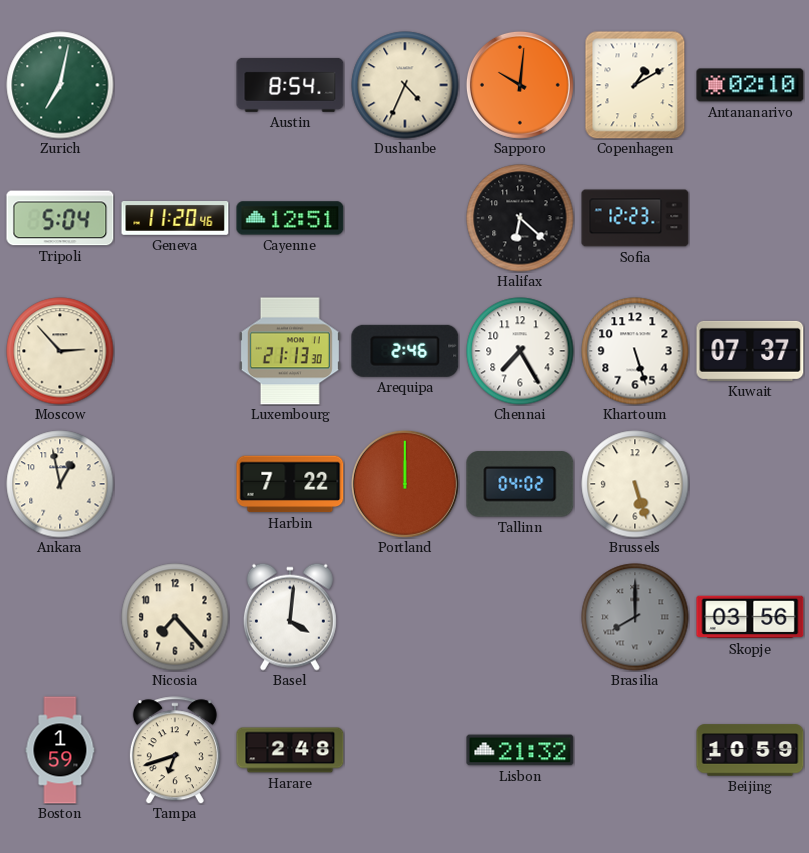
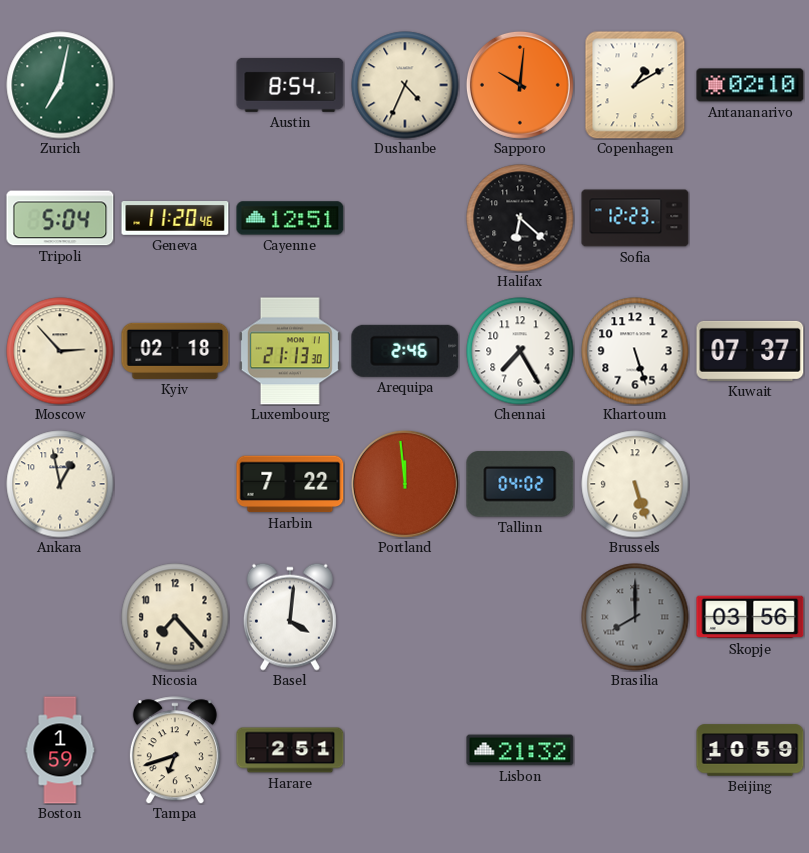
Kyiv: none -> 02:18
Portland: 12:00 -> 11:59
Harare: 2:48 -> 2:51
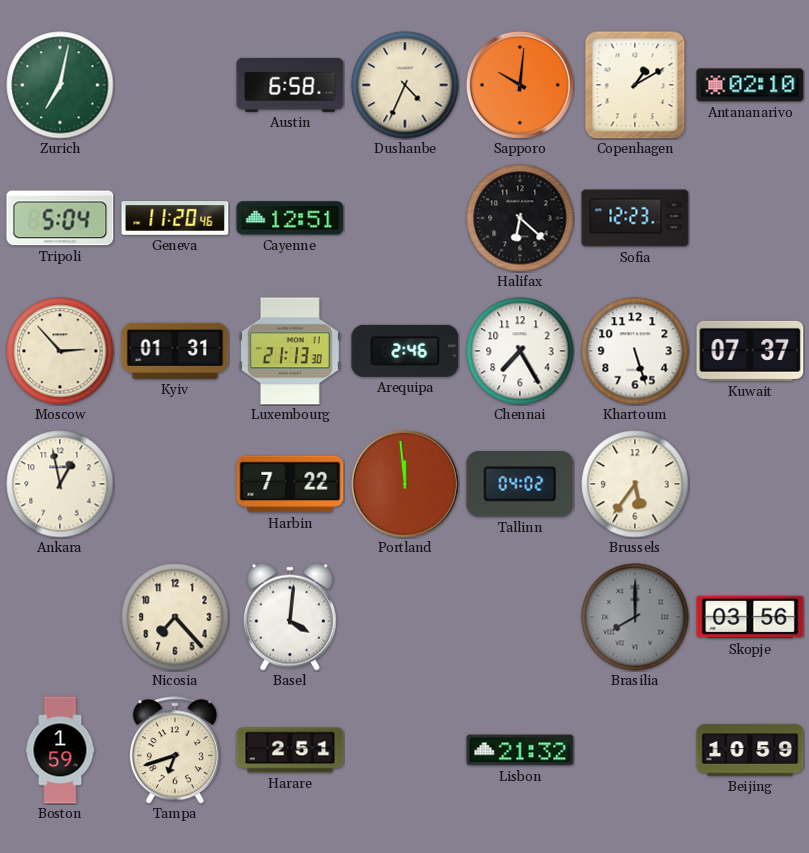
Austin: 8:54 -> 6:58
Kyiv: 02:18 -> 01:31
Brussels: 5:27 -> 5:36
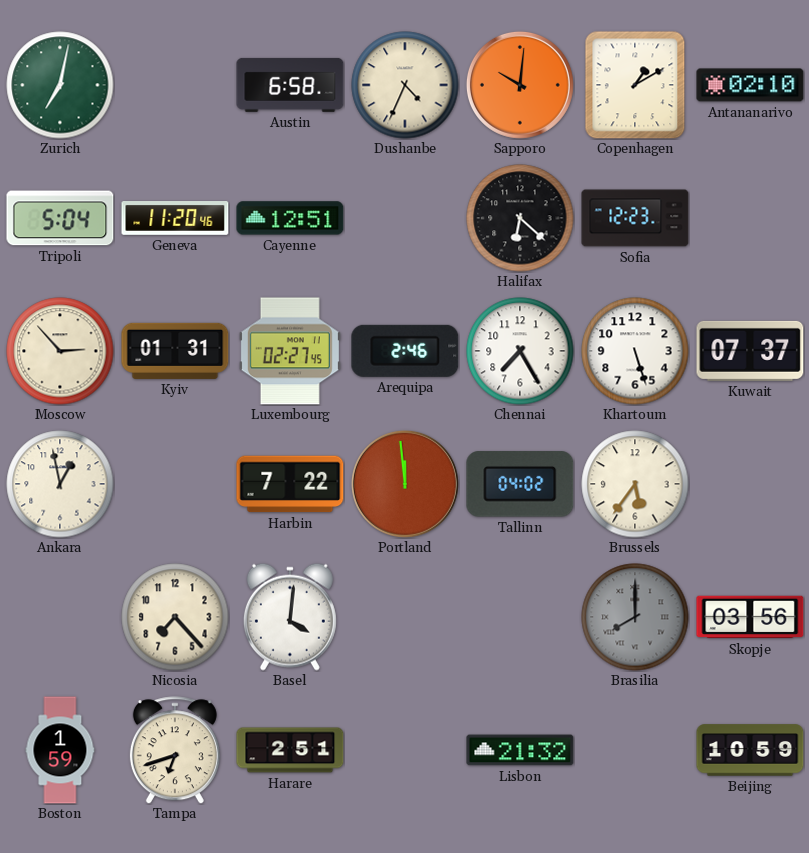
Luxembourg: 21:13 -> 02:27
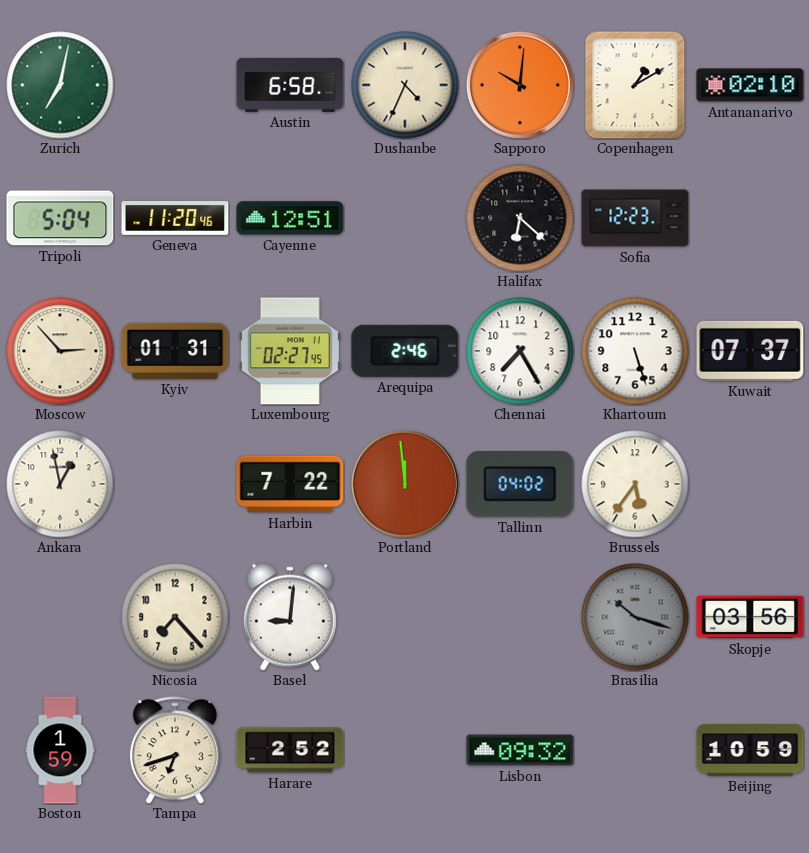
Basel: 4:01 -> 9:01
Brasilia: 8:00 -> 10:18
Harare: 2:51 -> 2:52
Lisbon: 21:32 -> 09:32
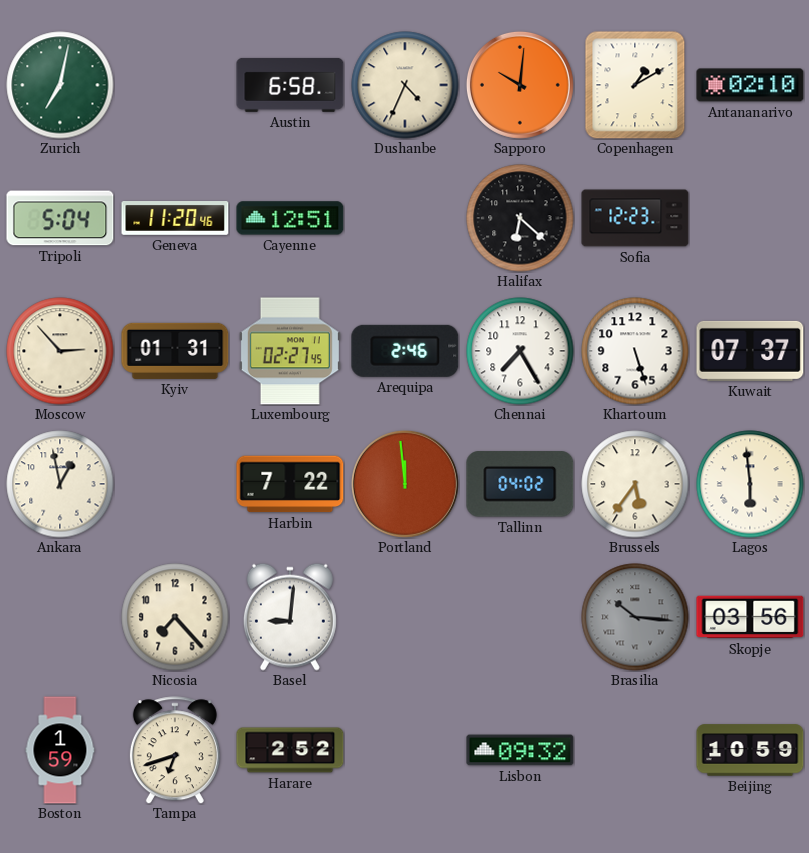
Lagos: none -> 5:59
Brasilia: 10:18 -> 10:16
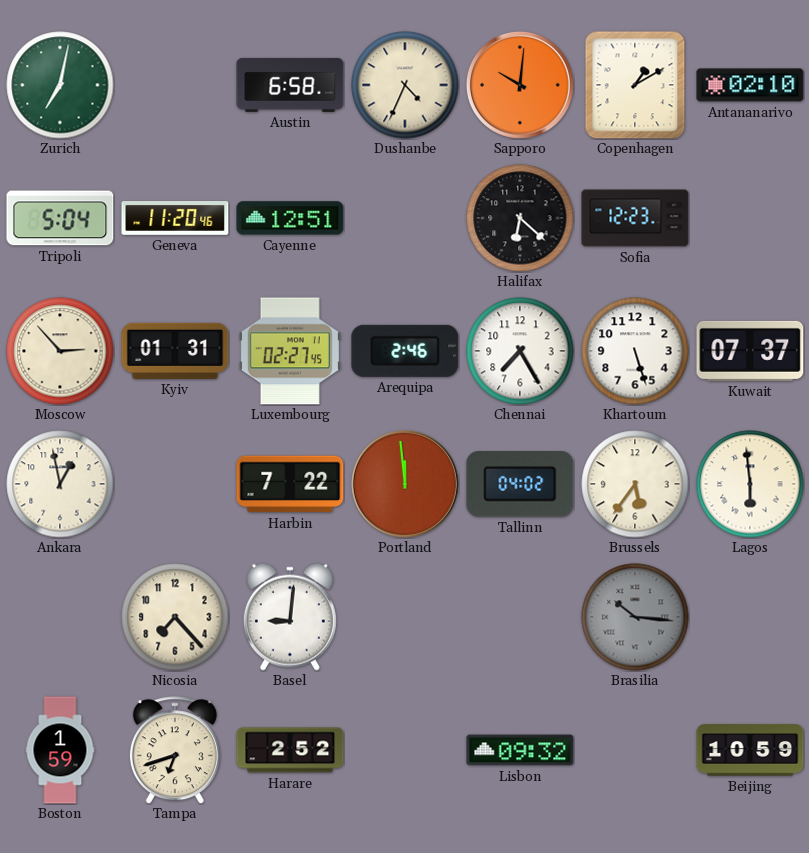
Skopje: 03:56 -> none
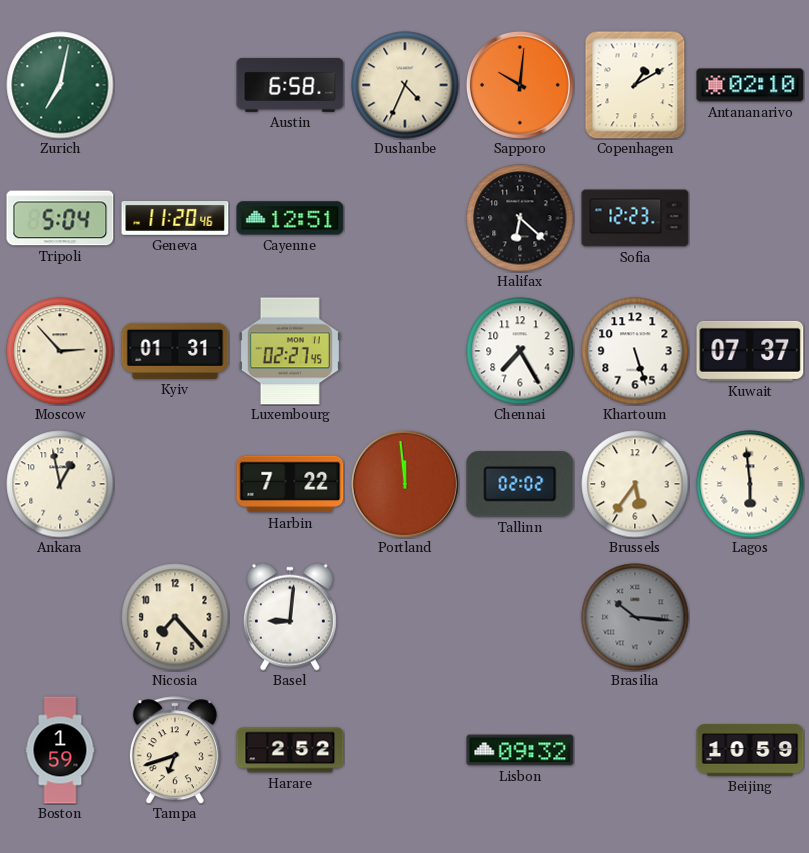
Arequipa: 2:46 -> none
Tallinn: 04:02 -> 02:02
